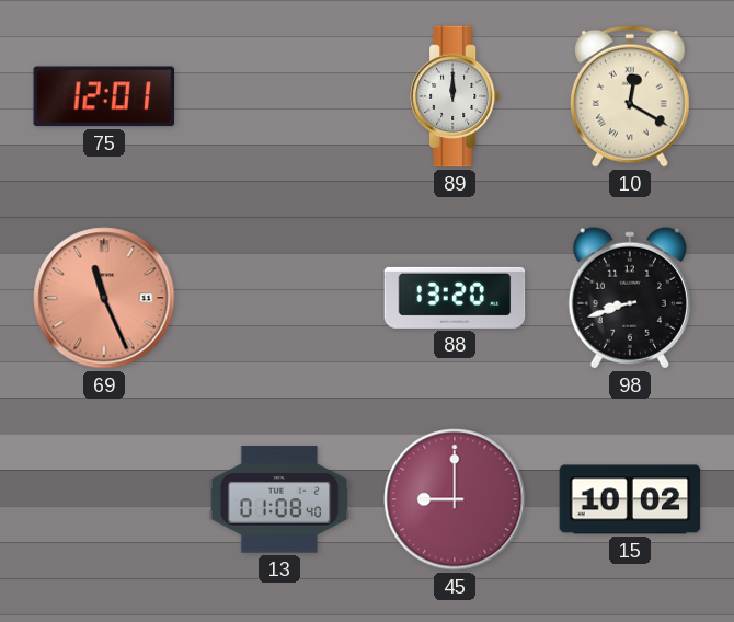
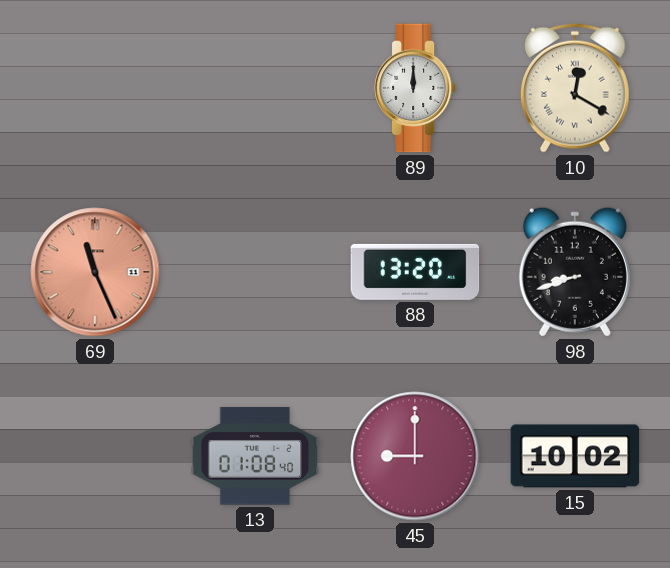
75: 12:01 -> none
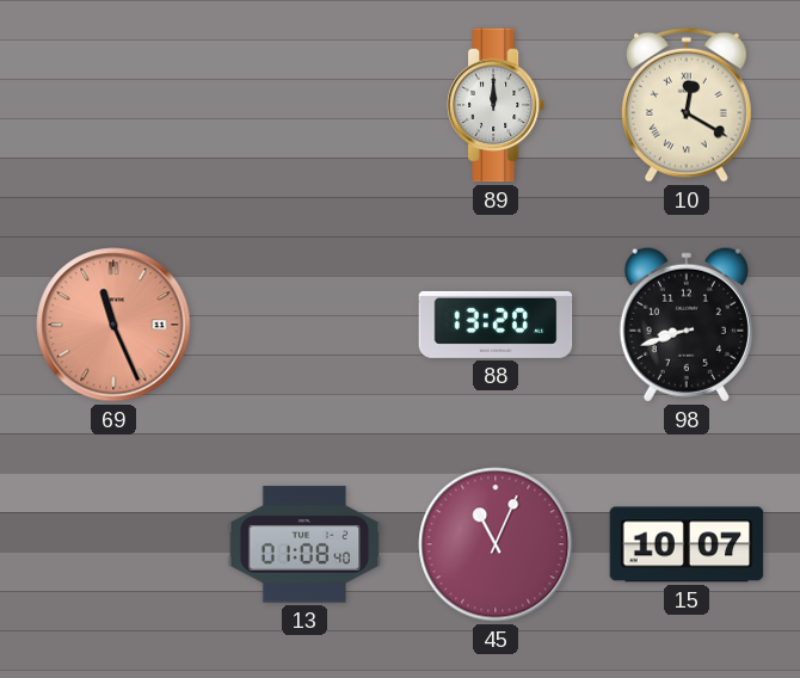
45: 9:00 -> 11:04
15: 10:02 -> 10:07
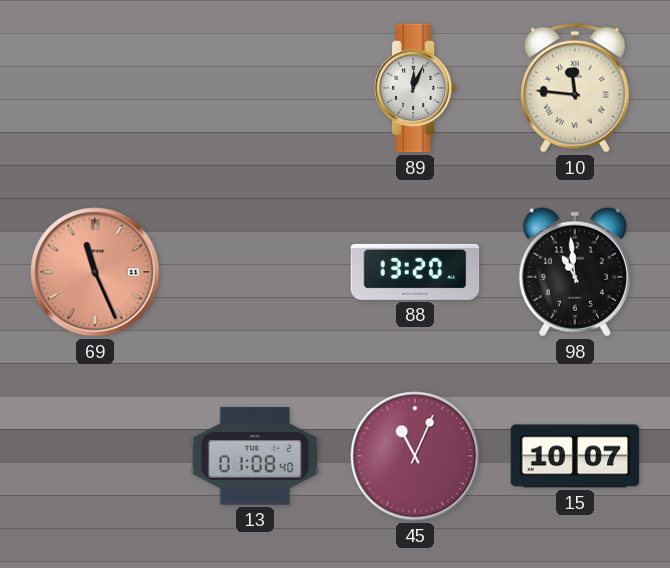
89: 12:00 -> 12:04
10: 12:20 -> 11:46
98: 8:42 -> 10:59
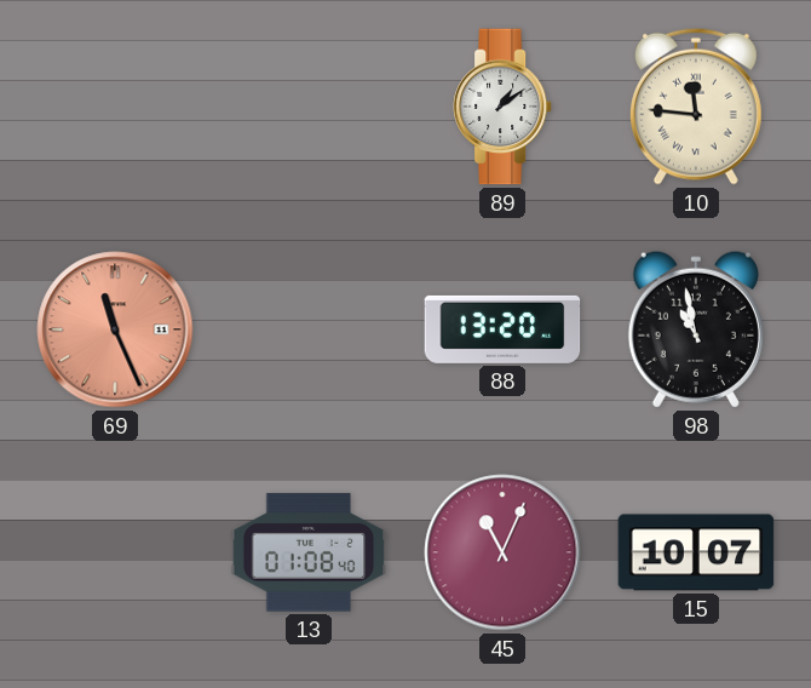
89: 12:04 -> 1:09
98: 10:59 -> 10:58
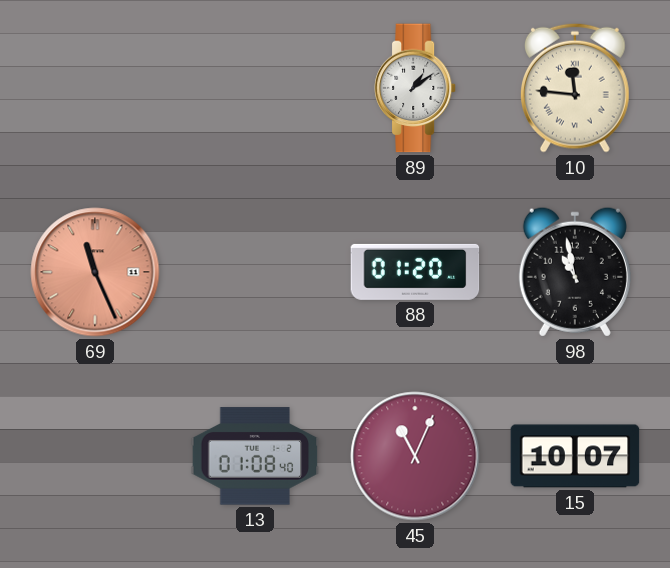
88: 13:20 -> 01:20
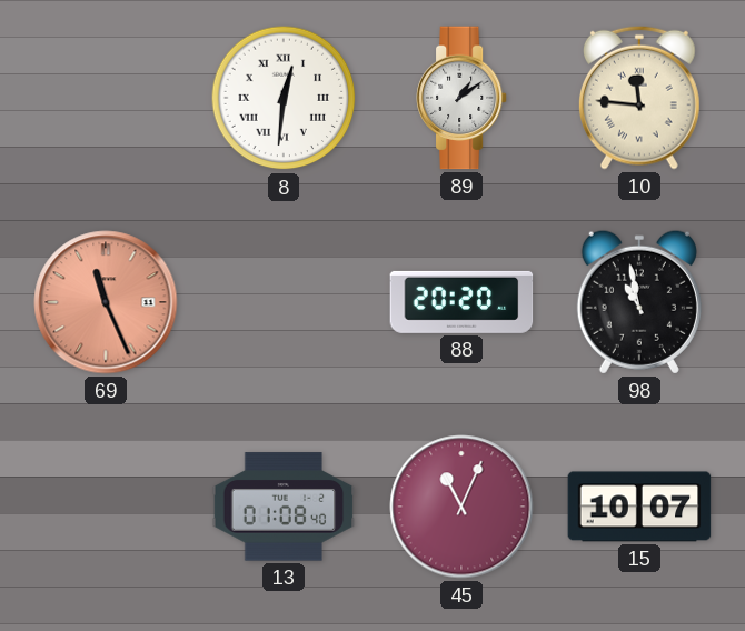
8: none -> 12:31
88: 01:20 -> 20:20
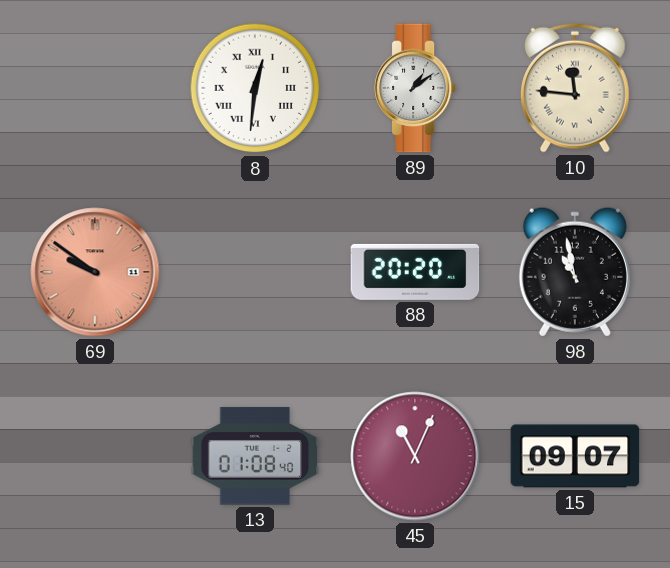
69: 11:26 -> 9:51
15: 10:07 -> 09:07
